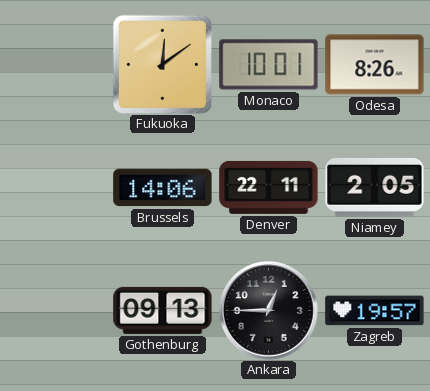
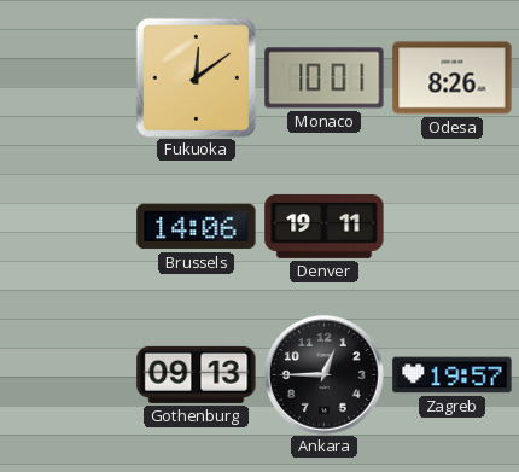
Denver: 22:11 -> 19:11
Niamey: 2:05 -> none
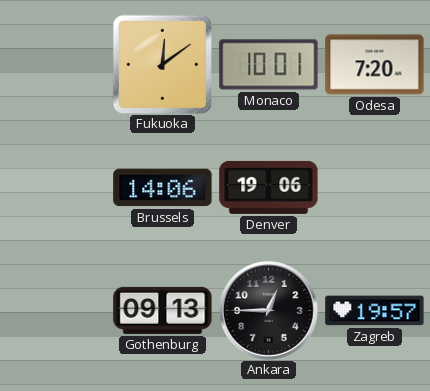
Odesa: 8:26 -> 7:20
Denver: 19:11 -> 19:06
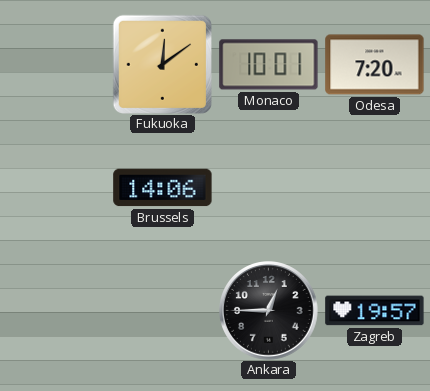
Denver: 19:06 -> none
Gothenburg: 09:13 -> none
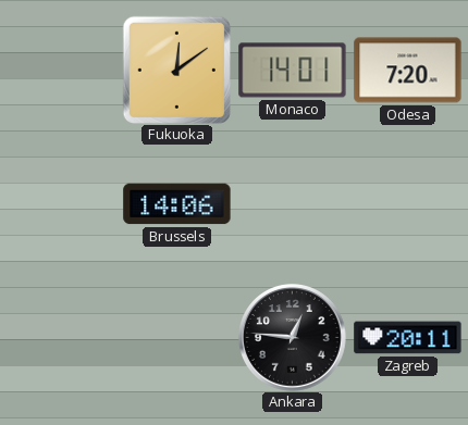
Monaco: 10:01 -> 14:01
Ankara: 12:45 -> 12:46
Zagreb: 19:57 -> 20:11
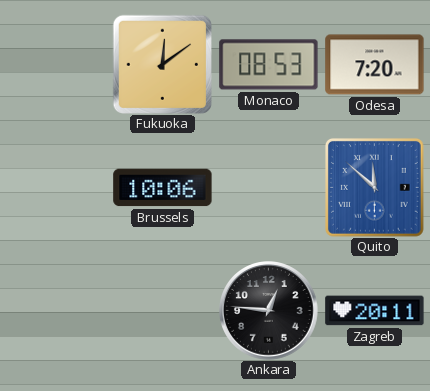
Monaco: 14:01 -> 08:53
Brussels: 14:06 -> 10:06
Quito: none -> 11:52
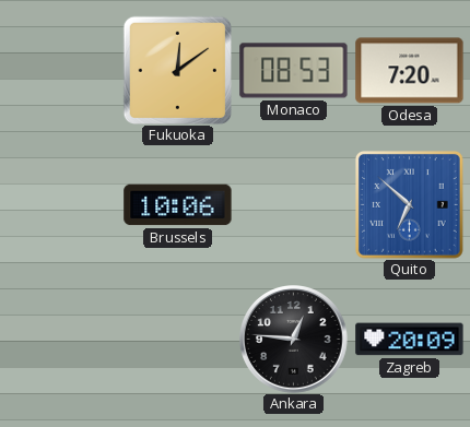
Quito: 11:52 -> 6:52
Zagreb: 20:11 -> 20:09
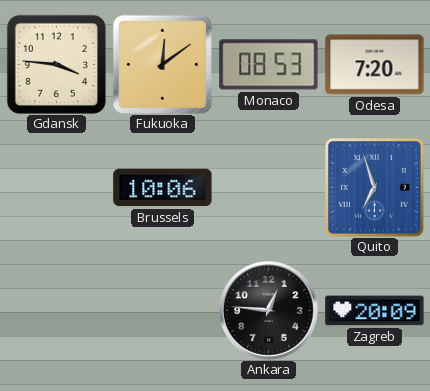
Gdansk: none -> 3:46
Quito: 6:52 -> 6:57
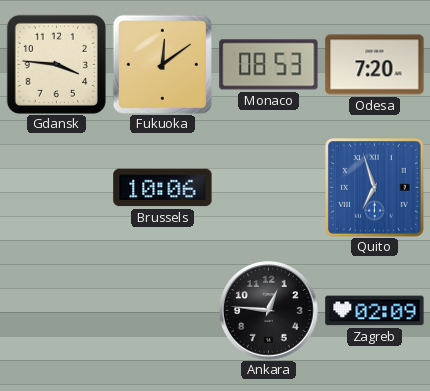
Zagreb: 20:09 -> 02:09
